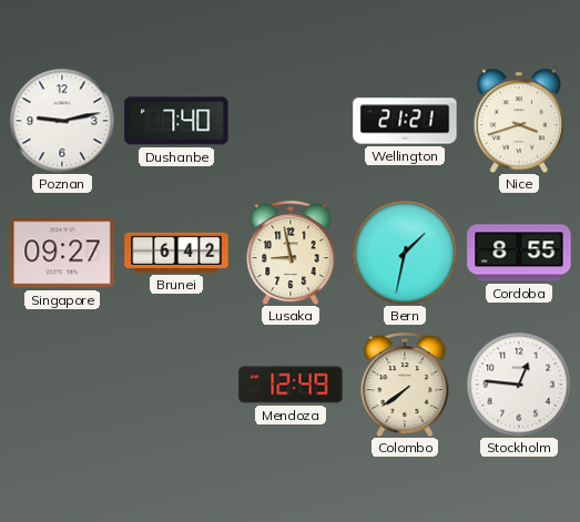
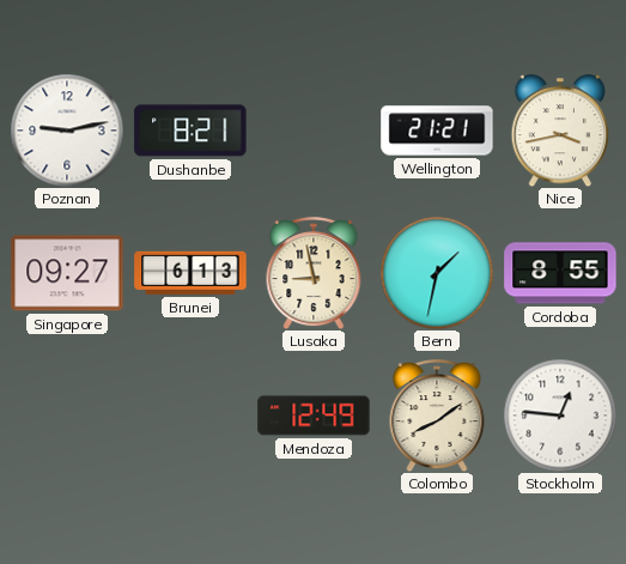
Dushanbe: 7:40 -> 8:21
Nice: 3:42 -> 3:43
Brunei: 6:42 -> 6:13
Colombo: 7:39 -> 8:09
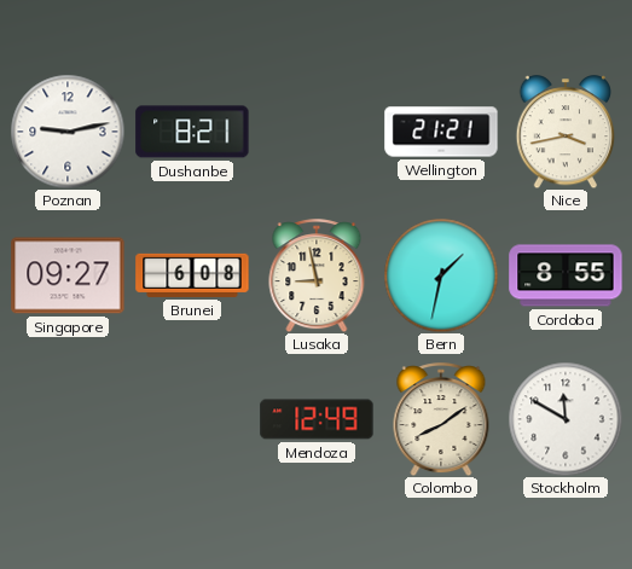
Brunei: 6:13 -> 6:08
Stockholm: 12:46 -> 11:50
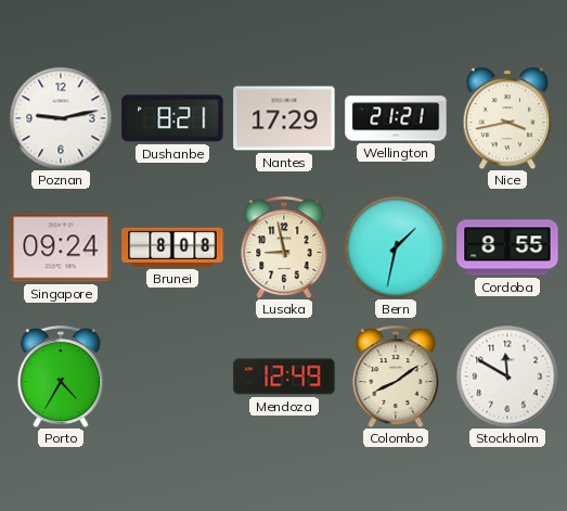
Nantes: none -> 17:29
Singapore: 09:27 -> 09:24
Brunei: 6:08 -> 8:08
Porto: none -> 4:35
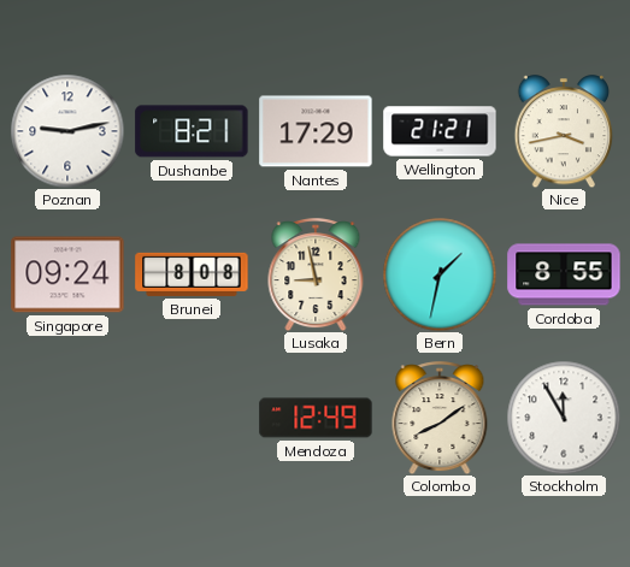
Porto: 4:35 -> none
Stockholm: 11:50 -> 11:55
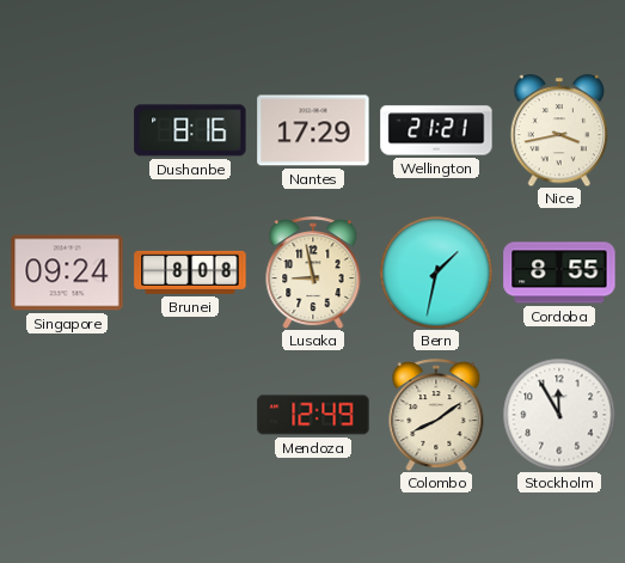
Poznan: 9:13 -> none
Dushanbe: 8:21 -> 8:16
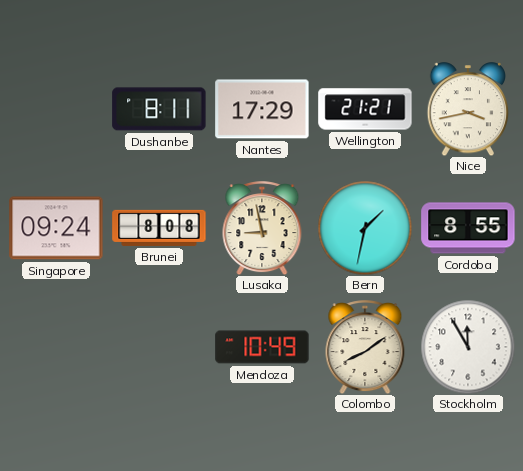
Dushanbe: 8:16 -> 8:11
Mendoza: 12:49 -> 10:49
